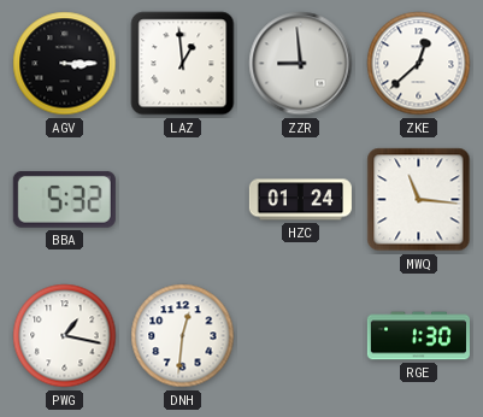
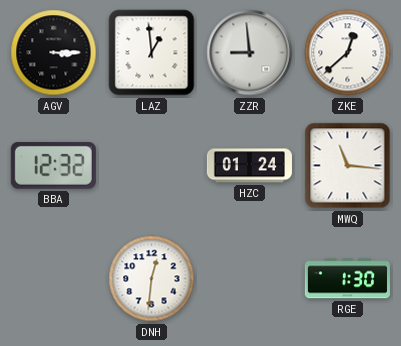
BBA: 5:32 -> 12:32
PWG: 1:17 -> none
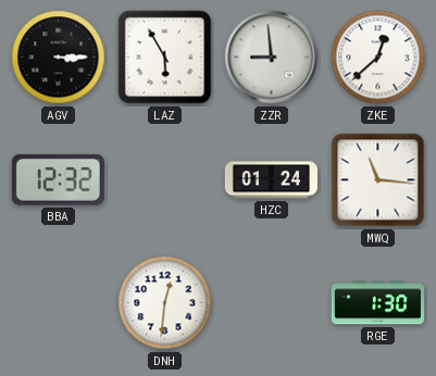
LAZ: 12:59 -> 5:55
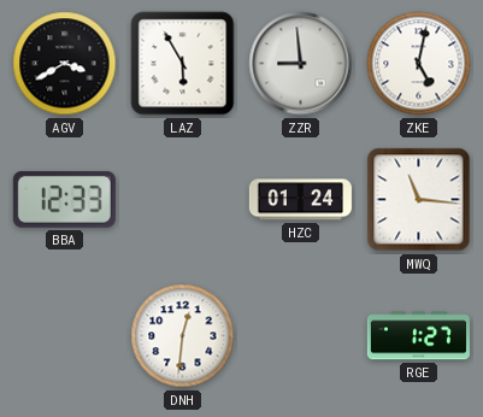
AGV: 3:15 -> 3:40
ZKE: 12:38 -> 5:02
BBA: 12:32 -> 12:33
RGE: 1:30 -> 1:27
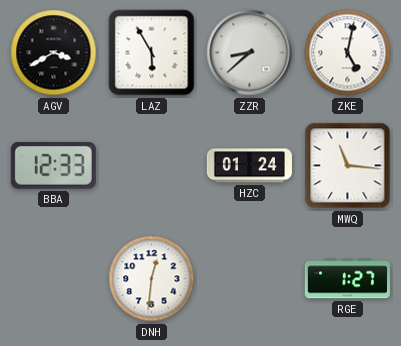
ZZR: 8:59 -> 8:38
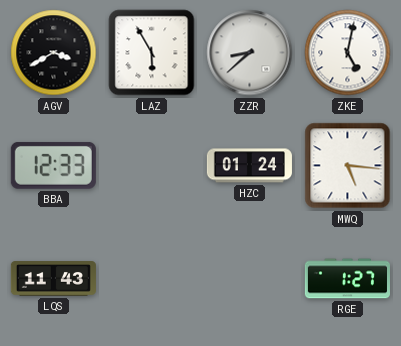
MWQ: 11:16 -> 5:16
LQS: none -> 11:43
DNH: 12:31 -> none
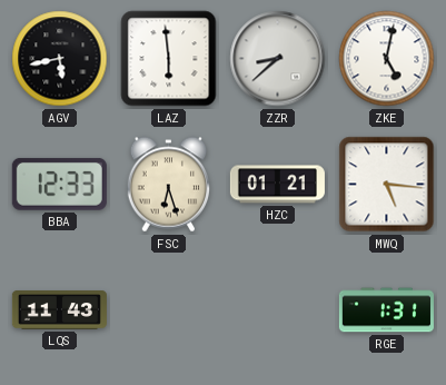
AGV: 3:40 -> 5:43
LAZ: 5:55 -> 5:59
FSC: none -> 6:27
HZC: 01:24 -> 01:21
RGE: 1:27 -> 1:31
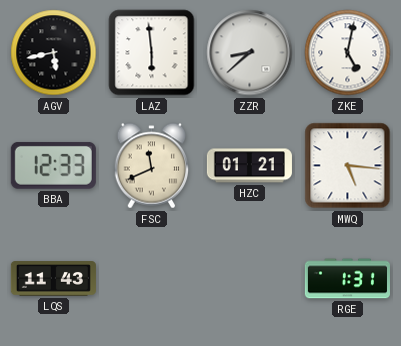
FSC: 6:27 -> 11:41
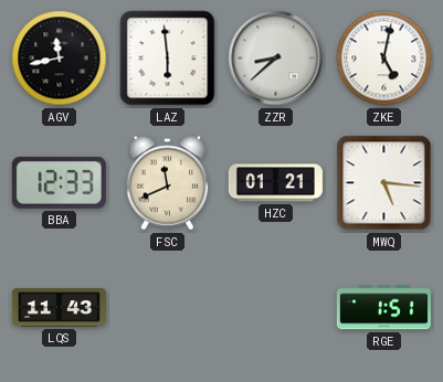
AGV: 5:43 -> 11:43
RGE: 1:31 -> 1:51
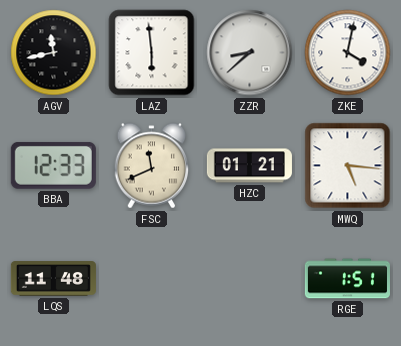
ZKE: 5:02 -> 4:02
LQS: 11:43 -> 11:48
